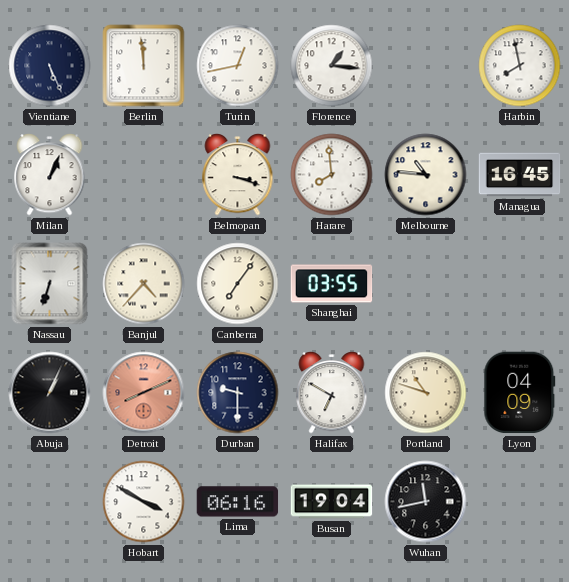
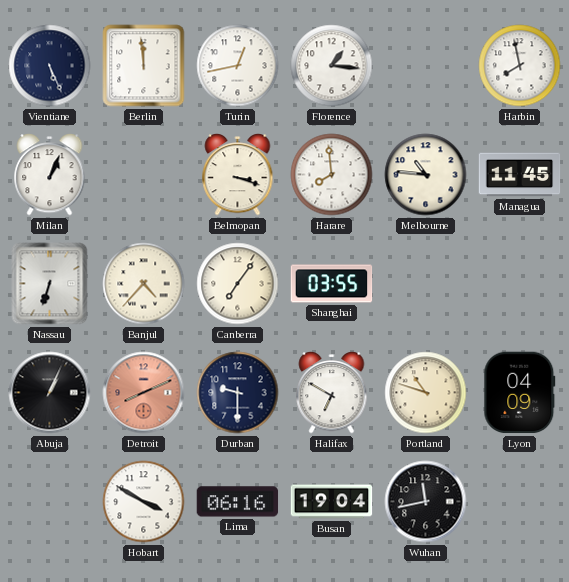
Managua: 16:45 -> 11:45
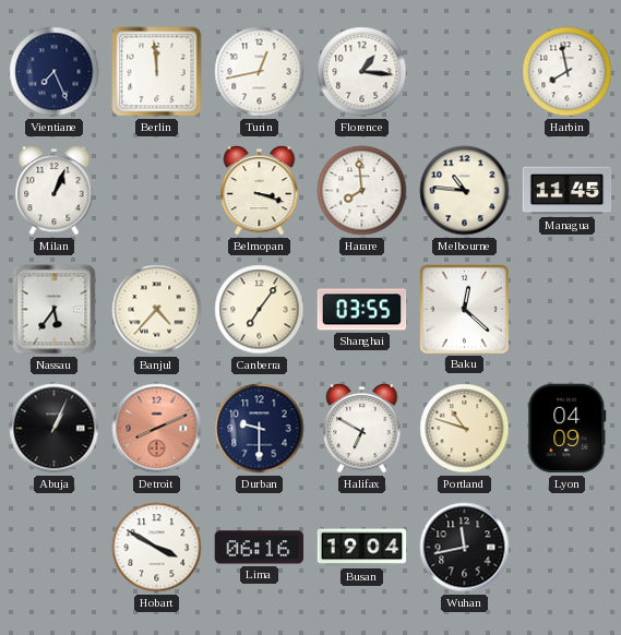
Vientiane: 5:26 -> 7:26
Nassau: 6:33 -> 5:36
Baku: none -> 12:22
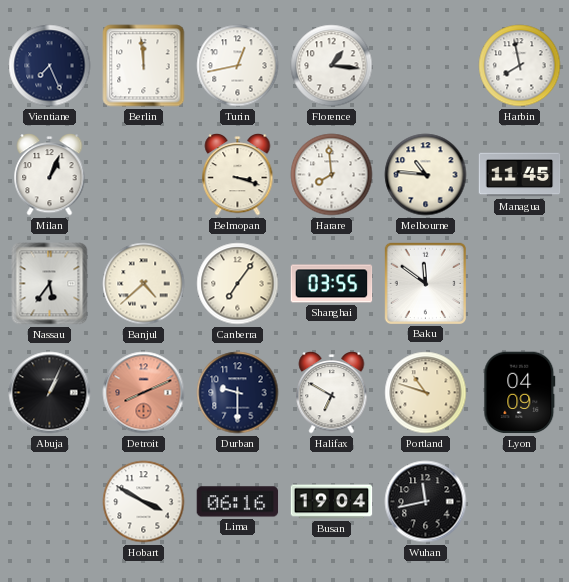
Banjul: 4:37 -> 4:38
Baku: 12:22 -> 11:51
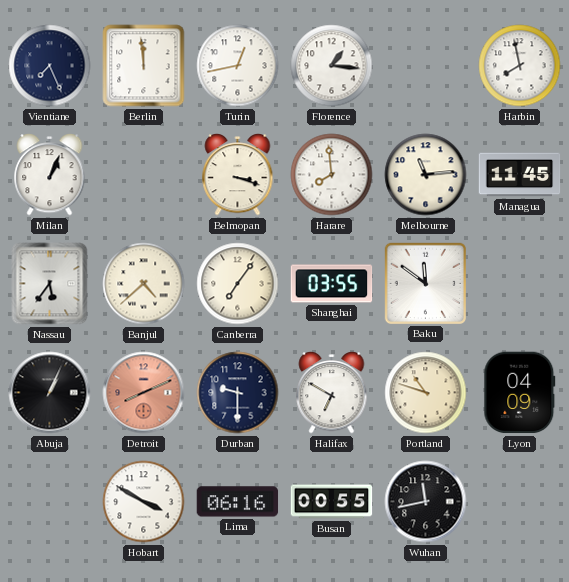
Melbourne: 10:46 -> 11:14
Busan: 19:04 -> 00:55
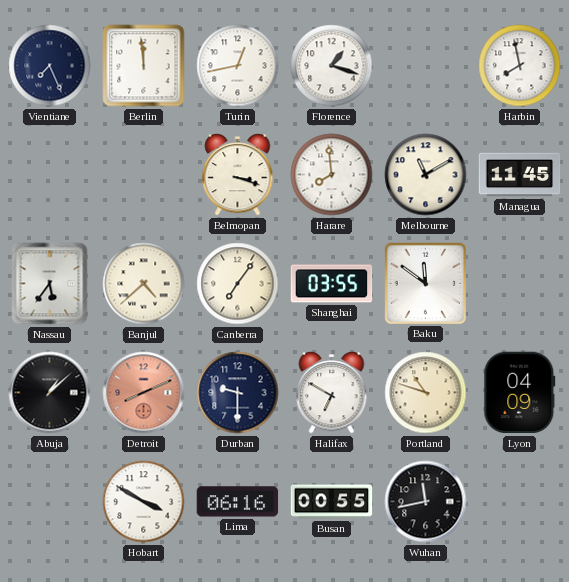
Florence: 1:16 -> 1:18
Milan: 1:04 -> none
Melbourne: 11:14 -> 11:10
Abuja: 1:04 -> 1:08
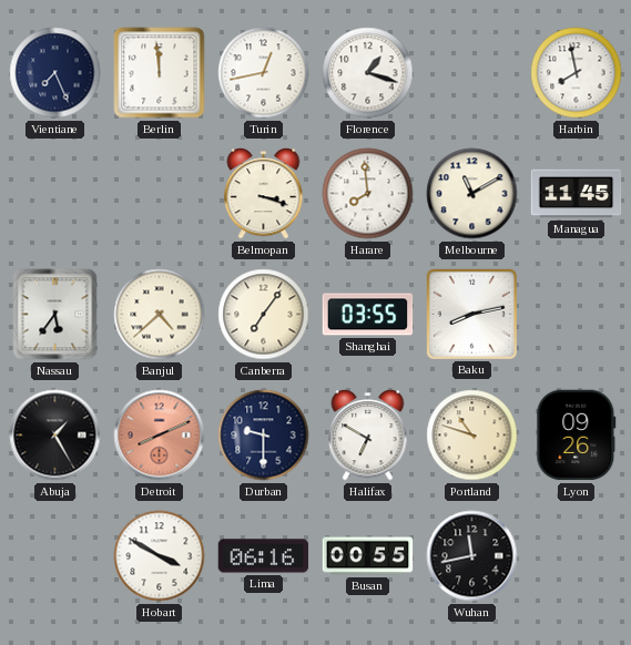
Baku: 11:51 -> 8:13
Abuja: 1:08 -> 1:25
Lyon: 04:09 -> 09:26
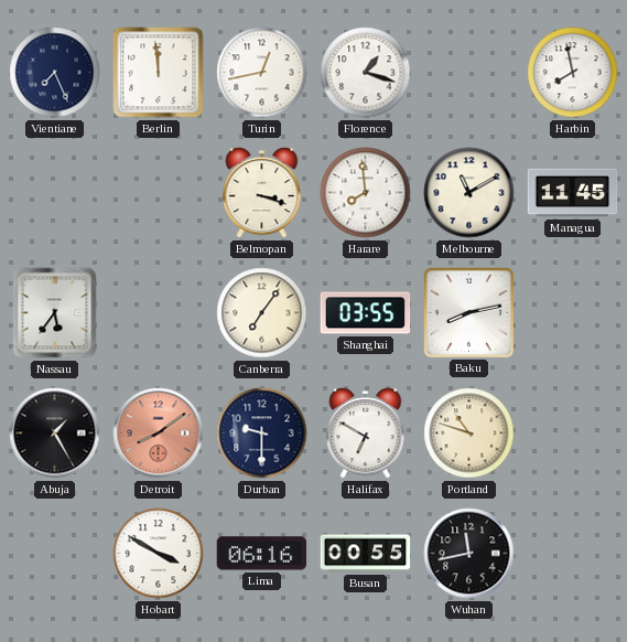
Banjul: 4:38 -> none
Detroit: 8:11 -> 8:09
Lyon: 09:26 -> none
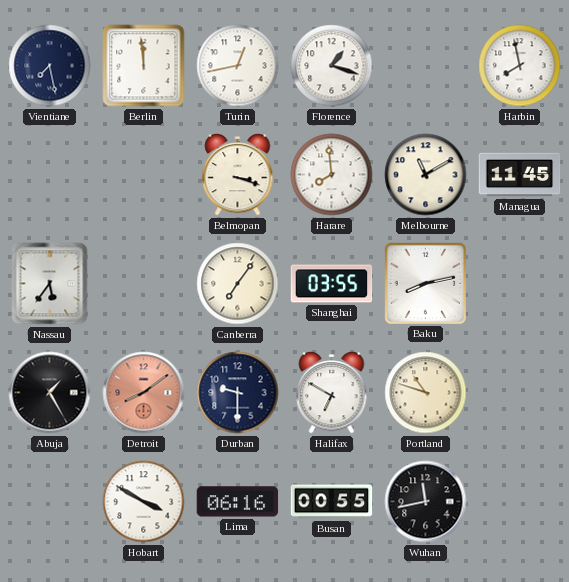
Vientiane: 7:26 -> 7:28
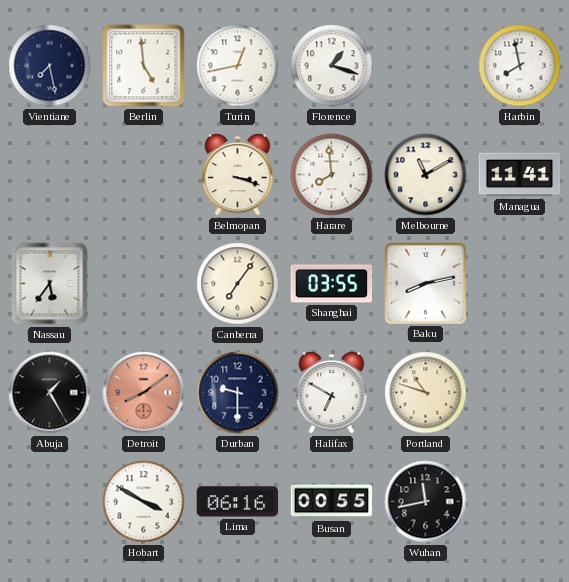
Berlin: 11:59 -> 4:59
Managua: 11:45 -> 11:41
